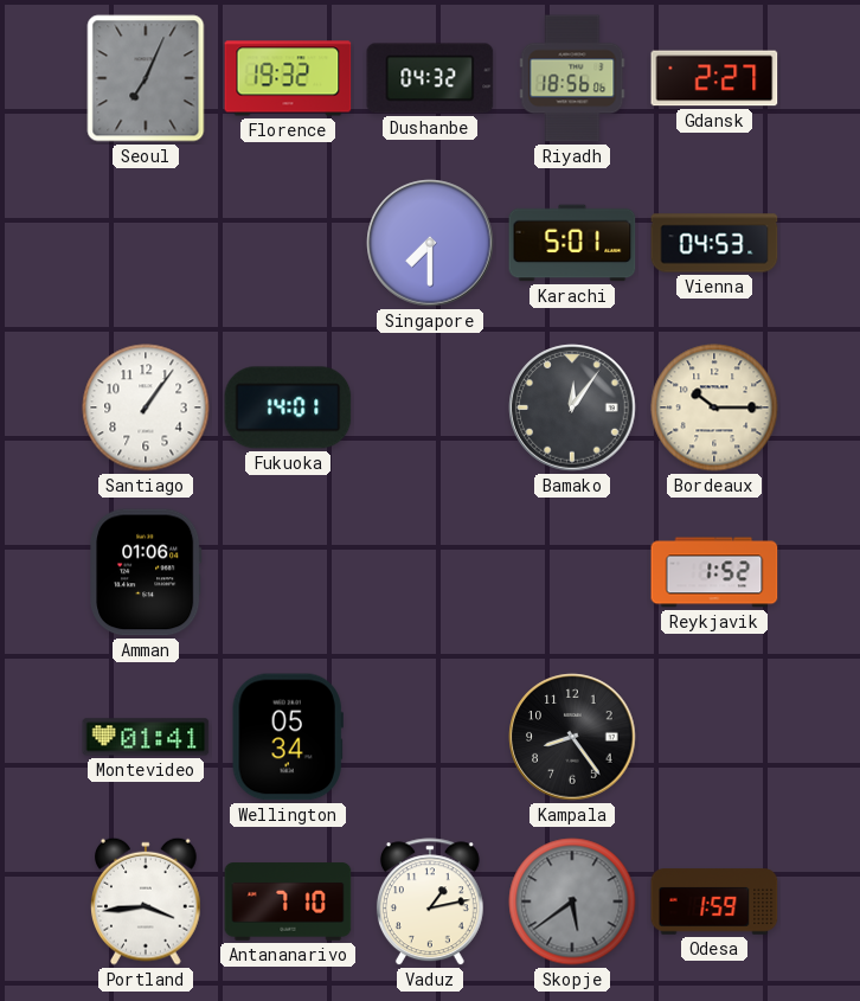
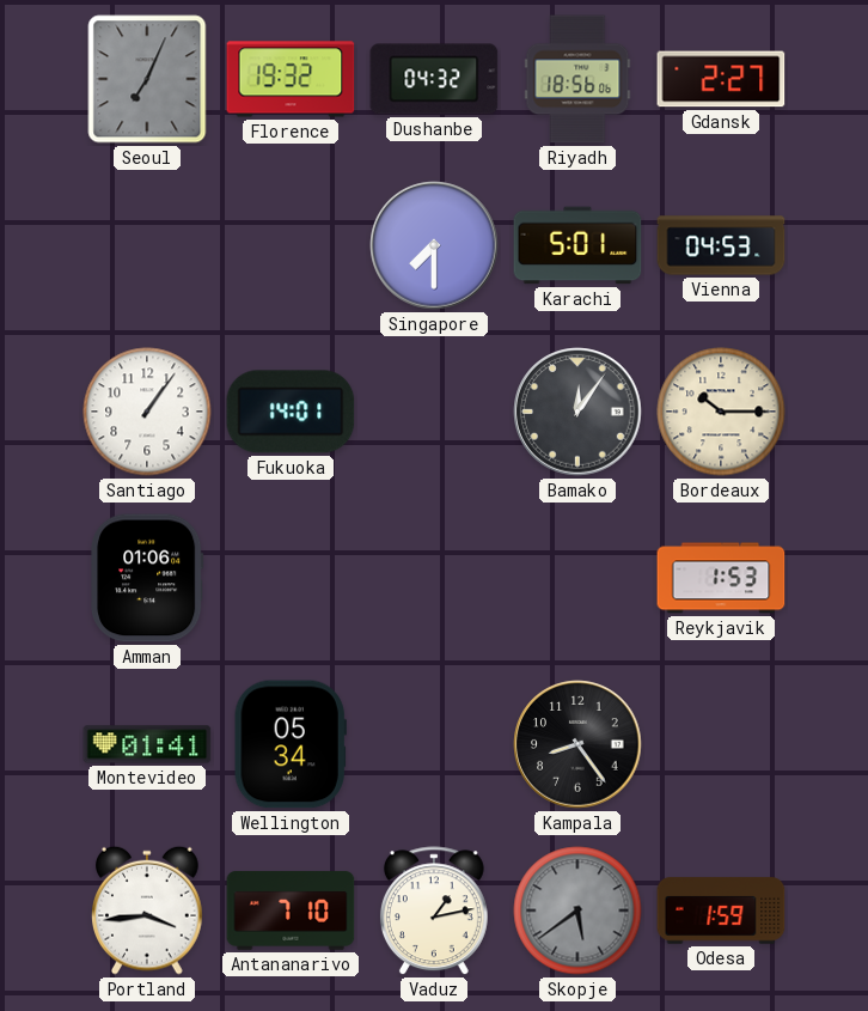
Reykjavik: 1:52 -> 1:53
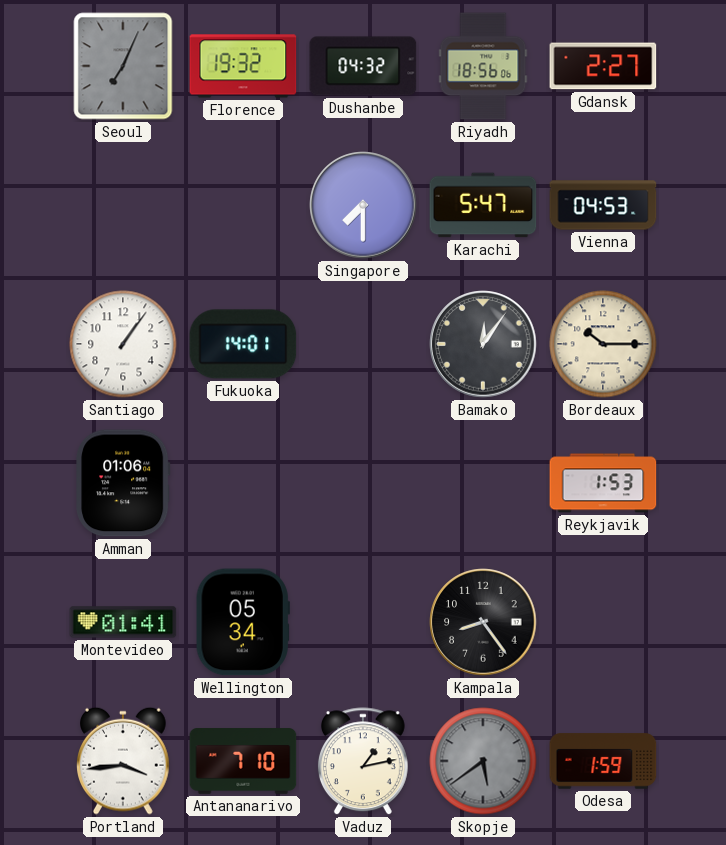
Karachi: 5:01 -> 5:47
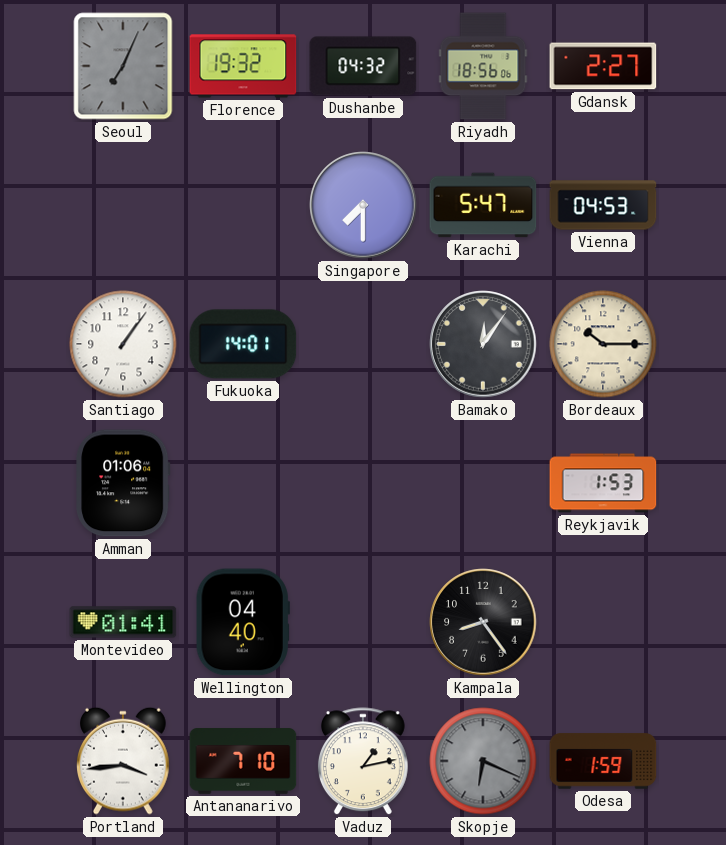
Wellington: 05:34 -> 04:40
Skopje: 5:39 -> 6:19
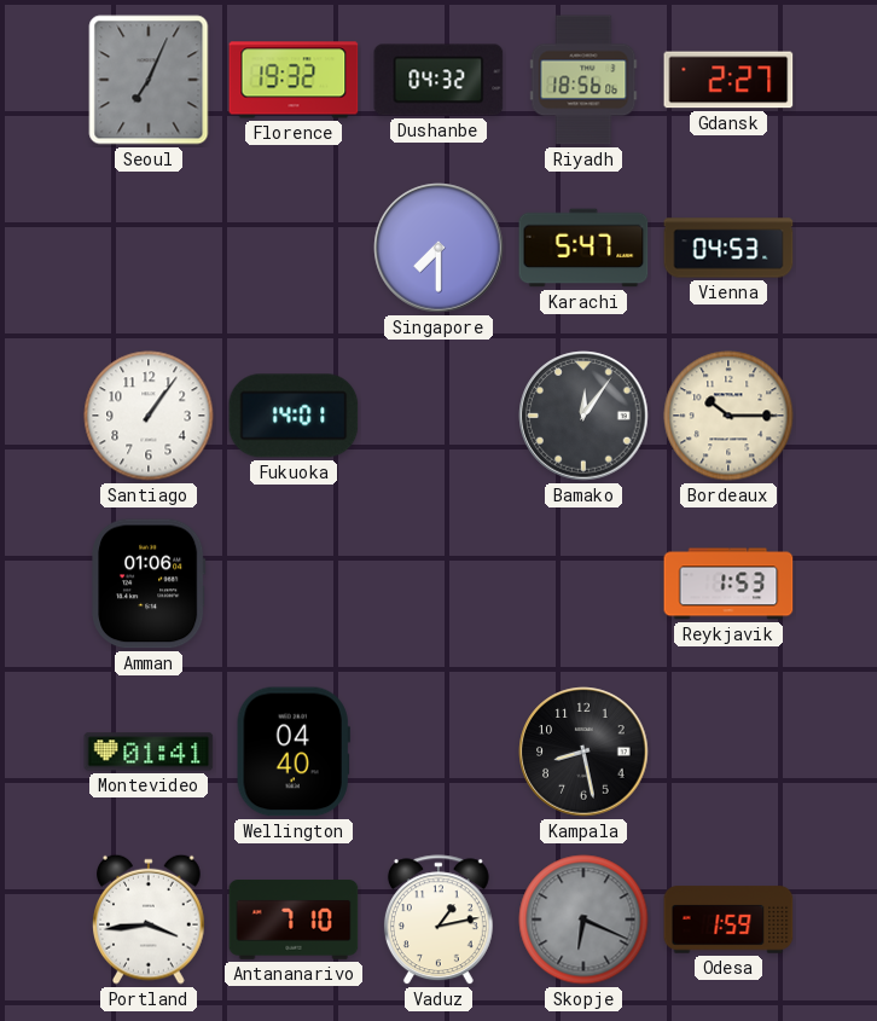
Kampala: 8:24 -> 8:28
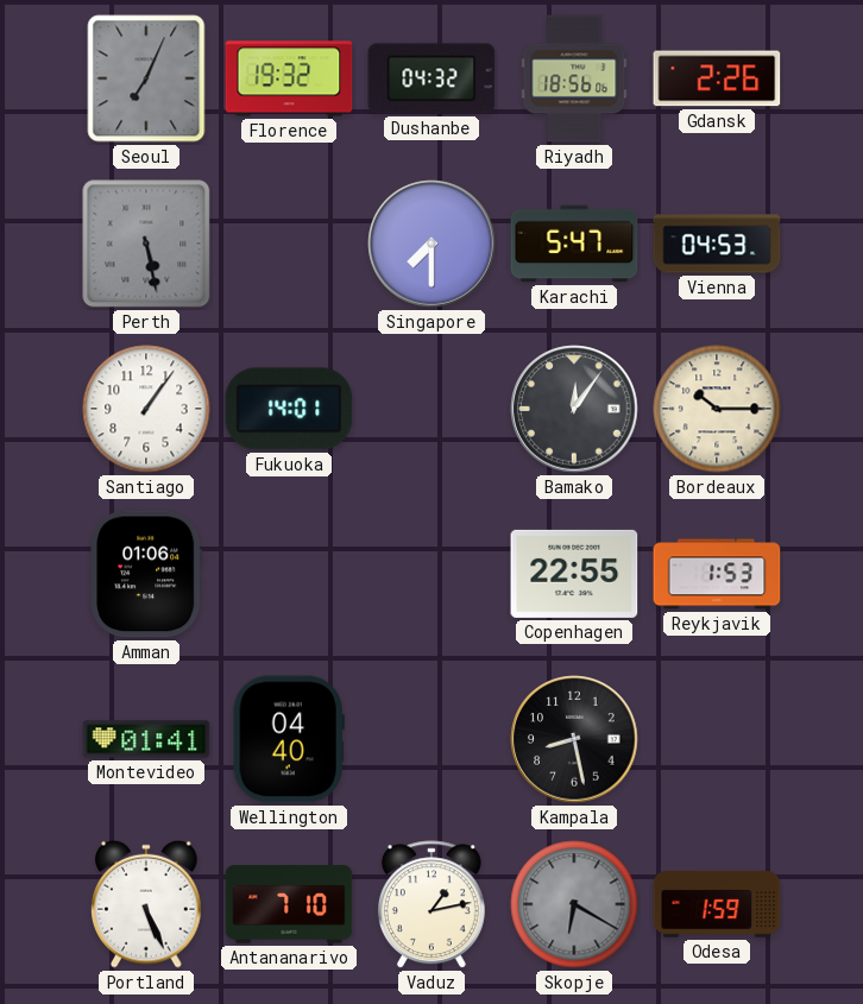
Gdansk: 2:27 -> 2:26
Perth: none -> 5:28
Copenhagen: none -> 22:55
Portland: 3:44 -> 5:26
Skopje: 6:19 -> 6:20
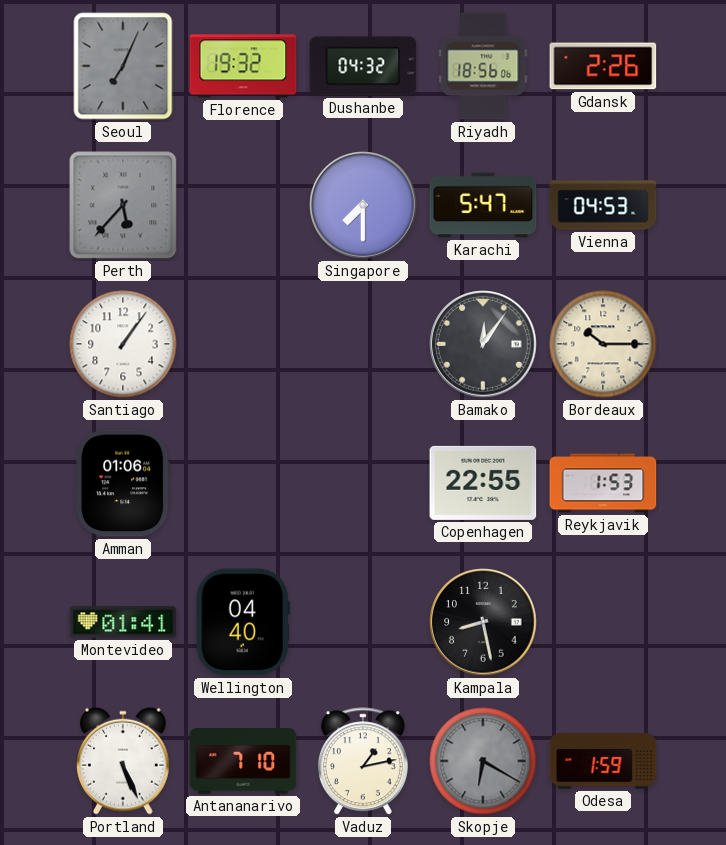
Perth: 5:28 -> 5:37
Fukuoka: 14:01 -> none
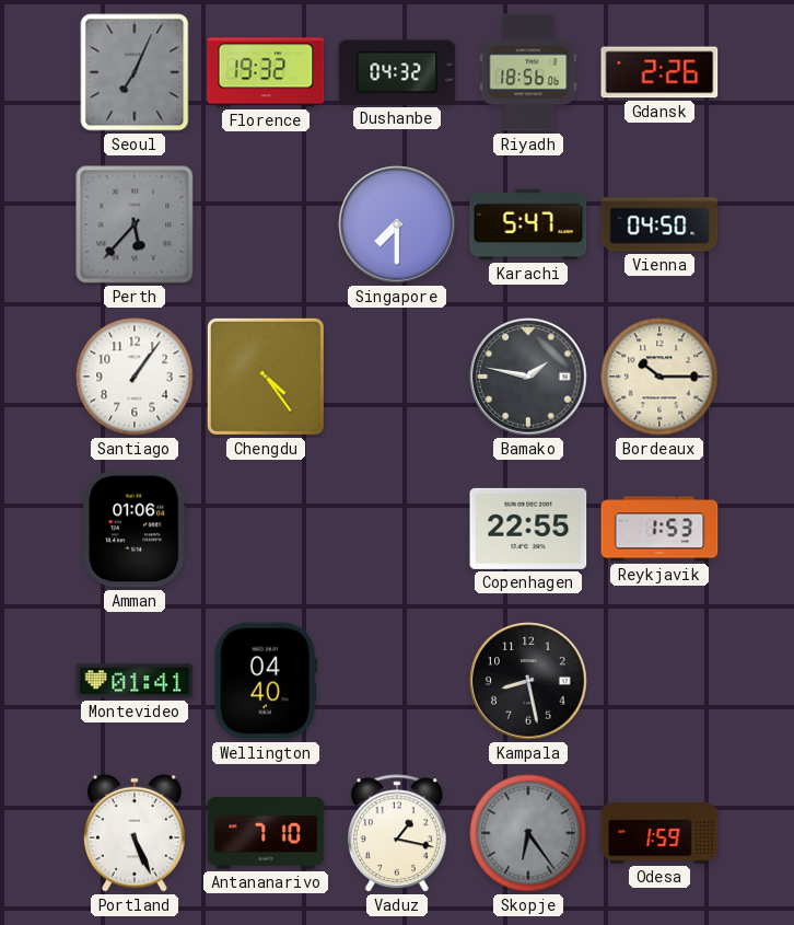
Vienna: 04:53 -> 04:50
Chengdu: none -> 4:24
Bamako: 12:06 -> 1:47
Vaduz: 1:13 -> 1:17
Skopje: 6:20 -> 6:24
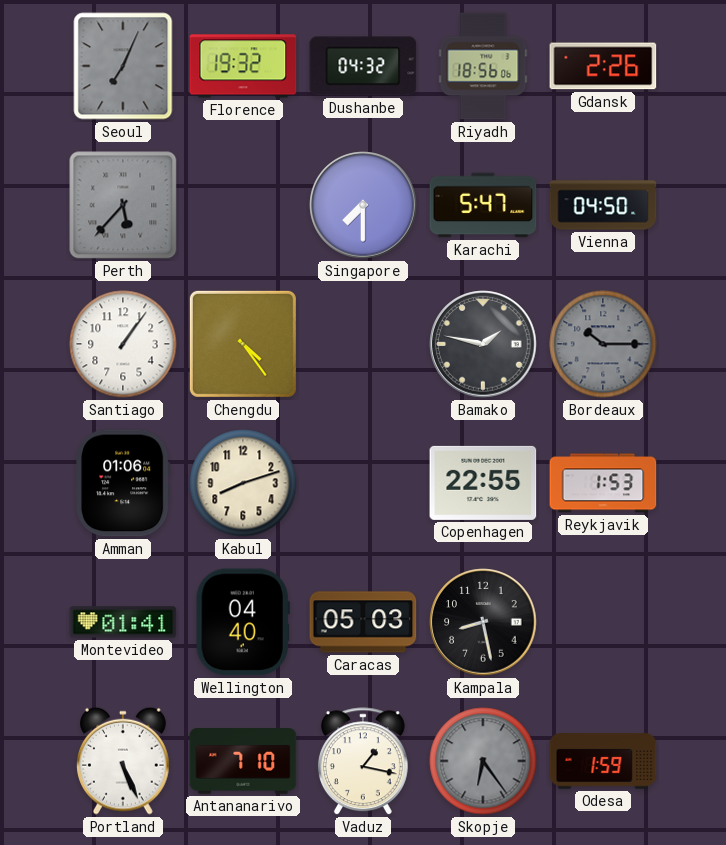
Bordeaux dial: cream -> grey
Kabul: none -> 8:12
Caracas: none -> 05:03
